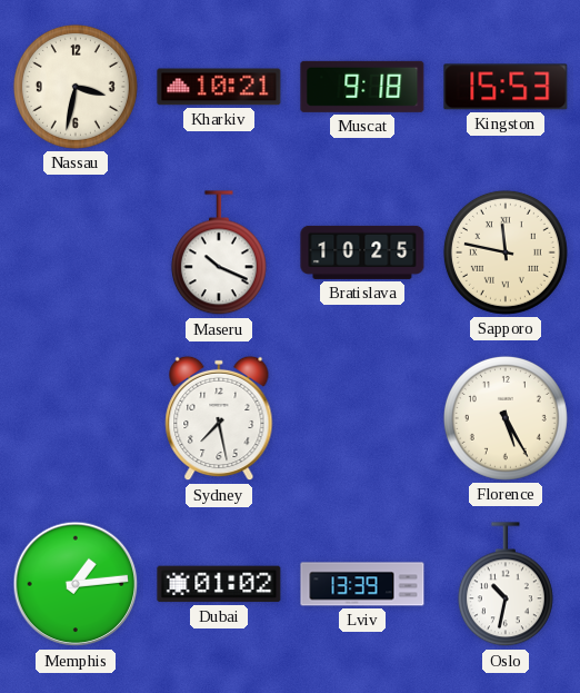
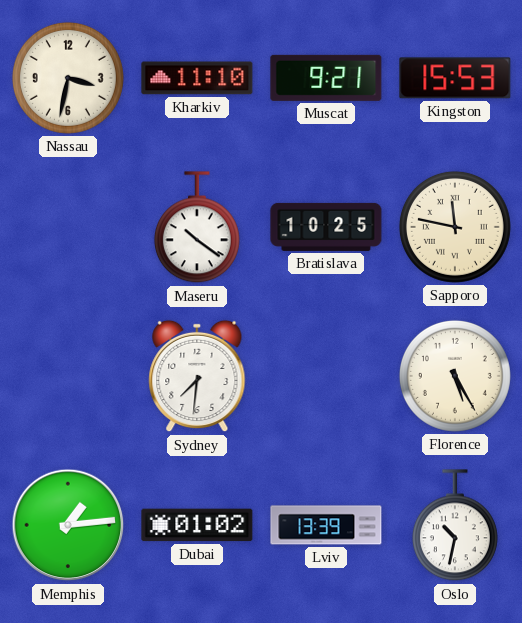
Kharkiv: 10:21 -> 11:10
Muscat: 9:18 -> 9:21
Maseru: 10:19 -> 10:21
Sydney: 7:28 -> 7:31
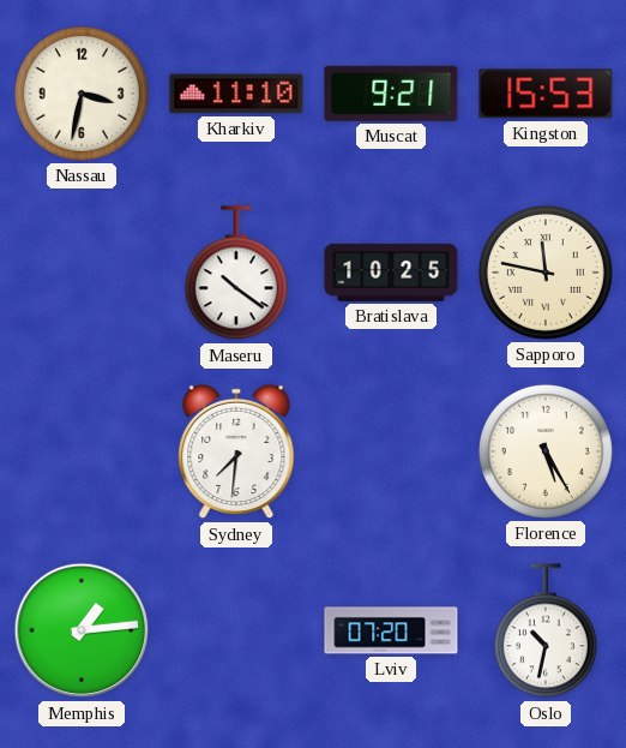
Dubai: 01:02 -> none
Lviv: 13:39 -> 07:20
